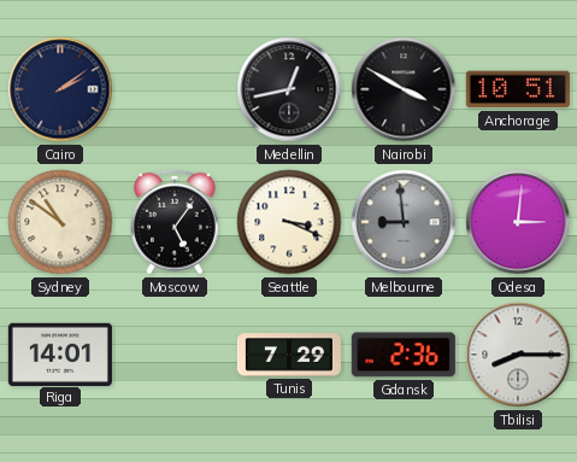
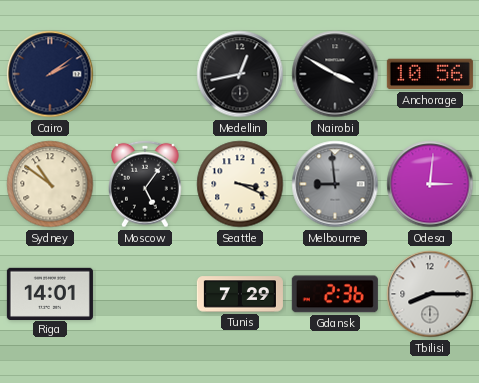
Anchorage: 10:51 -> 10:56
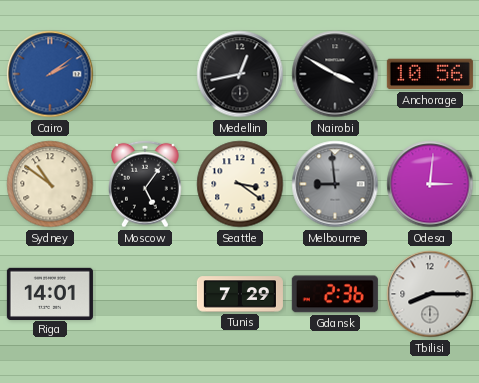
Cairo dial: navy -> blue
Seattle: 3:19 -> 3:21
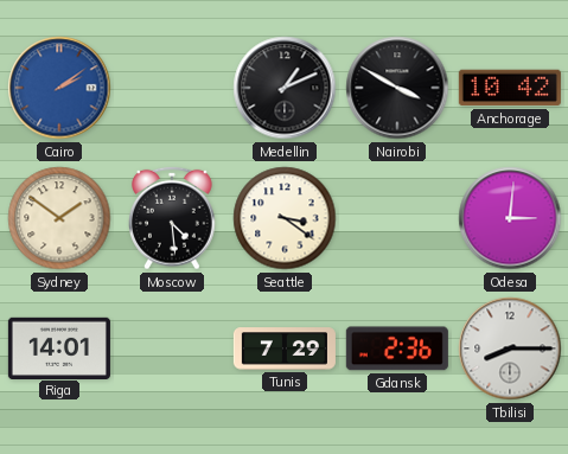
Medellin: 12:43 -> 1:11
Anchorage: 10:56 -> 10:42
Sydney: 10:51 -> 1:51
Moscow: 5:06 -> 4:29
Melbourne: 8:59 -> none
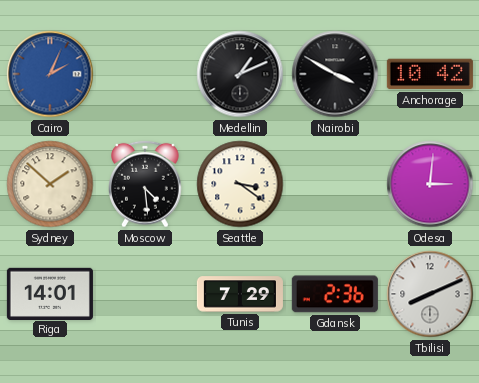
Cairo: 2:09 -> 2:04
Sydney: 1:51 -> 1:52
Tbilisi: 8:15 -> 8:11
